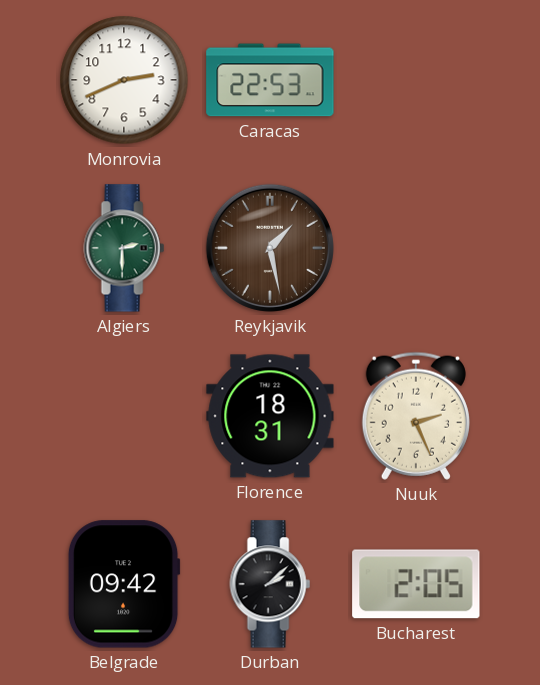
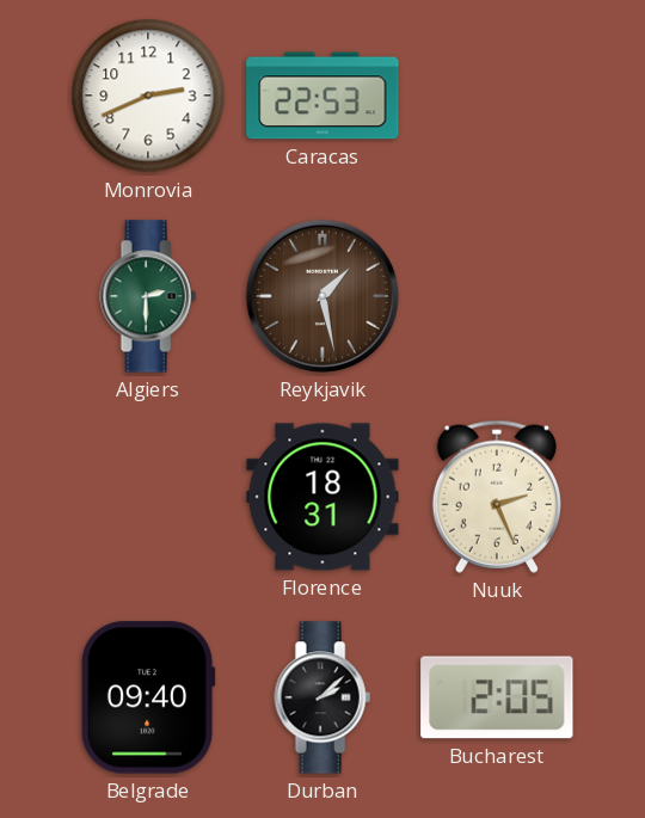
Belgrade: 09:42 -> 09:40
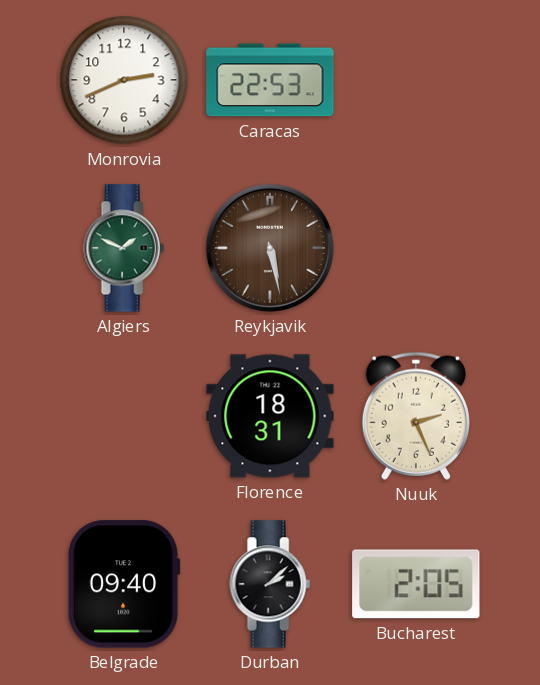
Algiers: 2:30 -> 1:49
Reykjavik: 1:28 -> 5:28
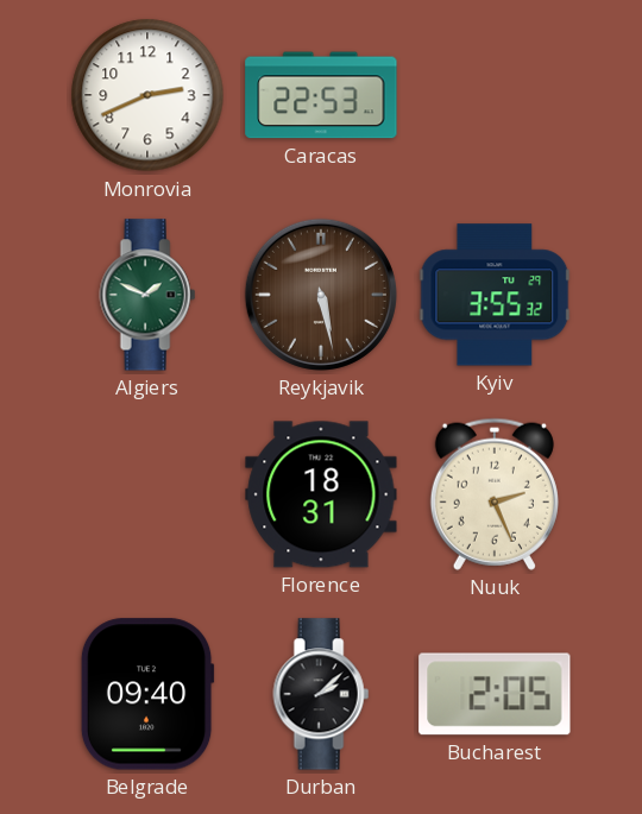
Kyiv: none -> 3:55
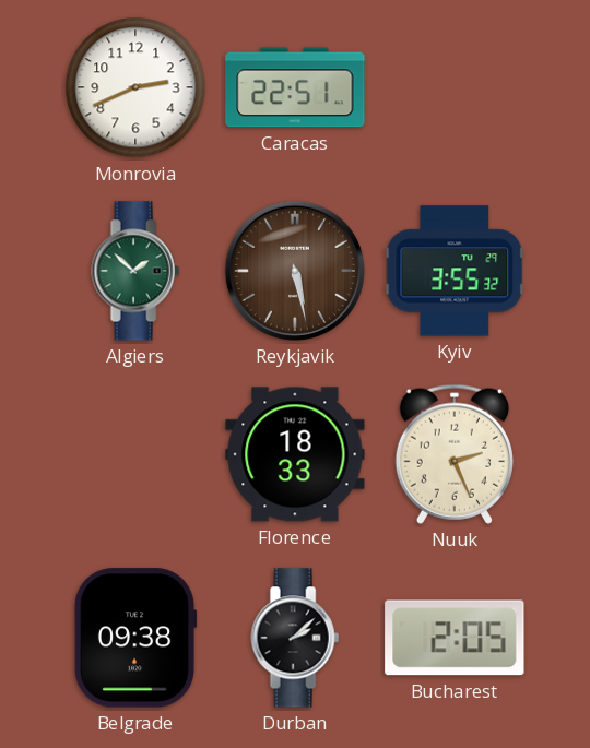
Caracas: 22:53 -> 22:51
Algiers: 1:49 -> 1:52
Florence: 18:31 -> 18:33
Belgrade: 09:40 -> 09:38
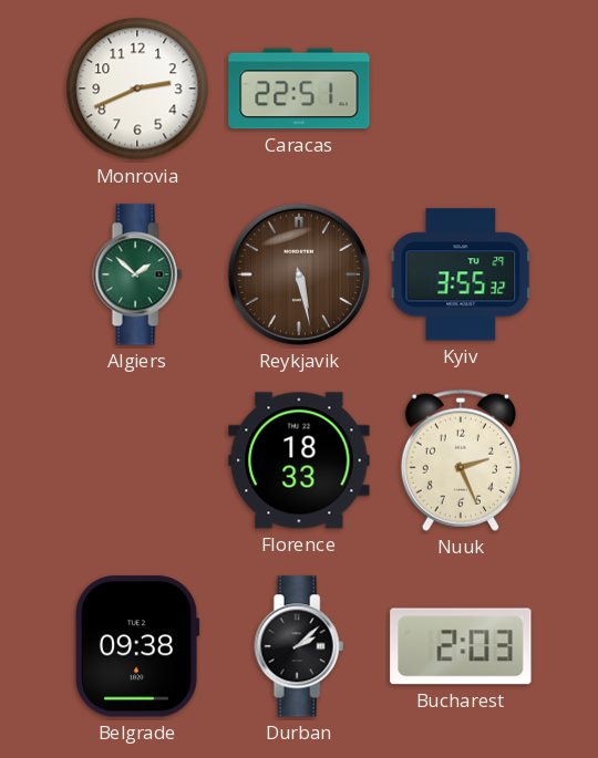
Bucharest: 2:05 -> 2:03
